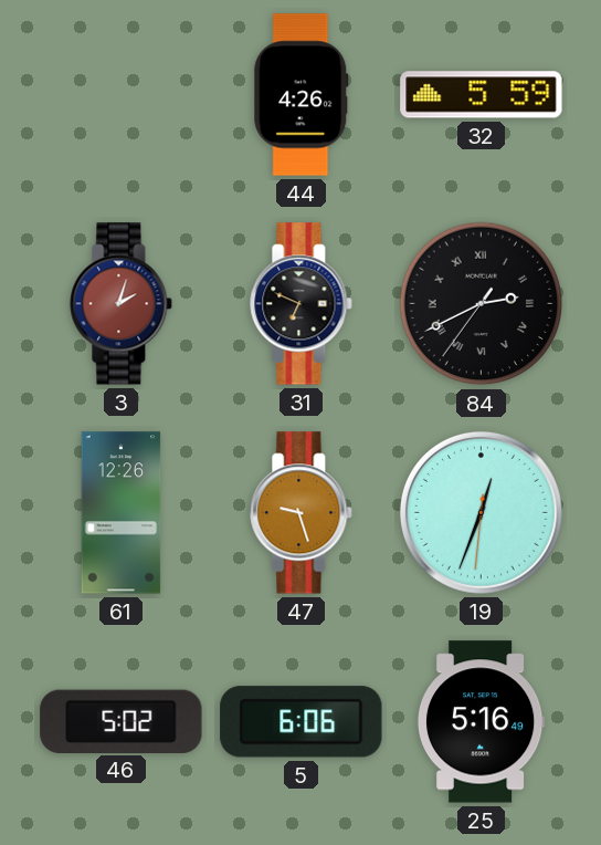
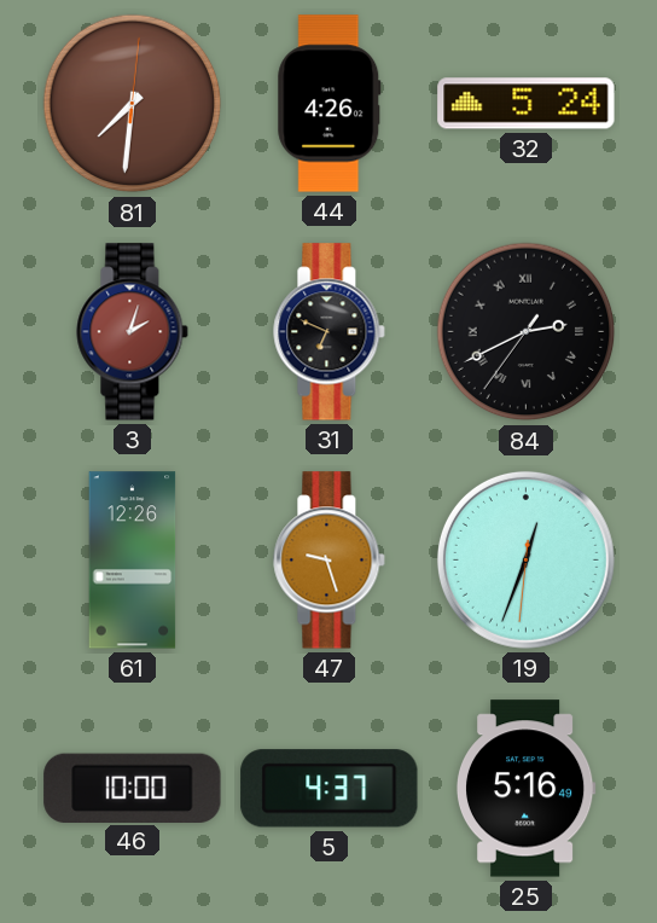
81: none -> 7:31
32: 5:59 -> 5:24
46: 5:02 -> 10:00
5: 6:06 -> 4:37
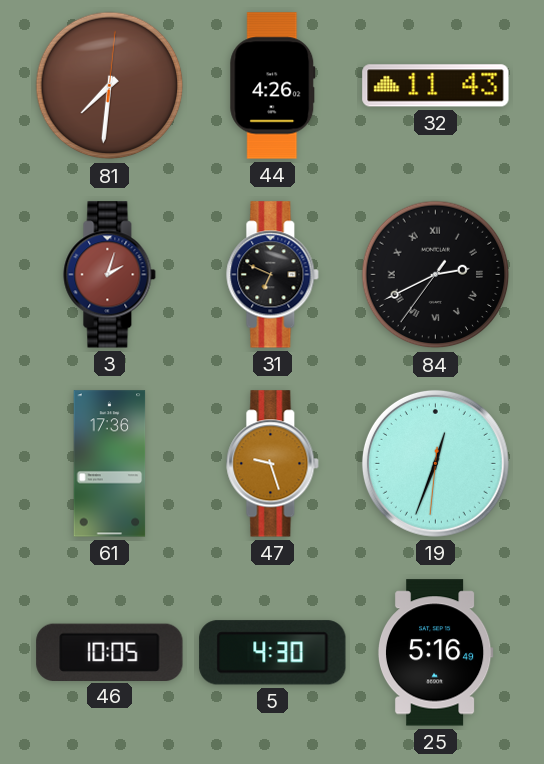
32: 5:24 -> 11:43
61: 12:26 -> 17:36
46: 10:00 -> 10:05
5: 4:37 -> 4:30
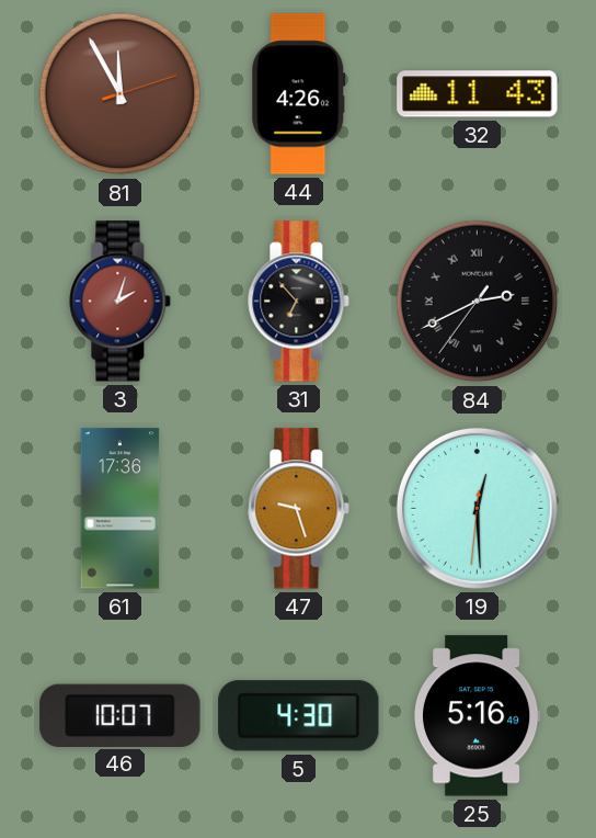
81: 7:31 -> 11:55
31: 6:49 -> 6:53
19: 12:33 -> 12:29
46: 10:05 -> 10:07
